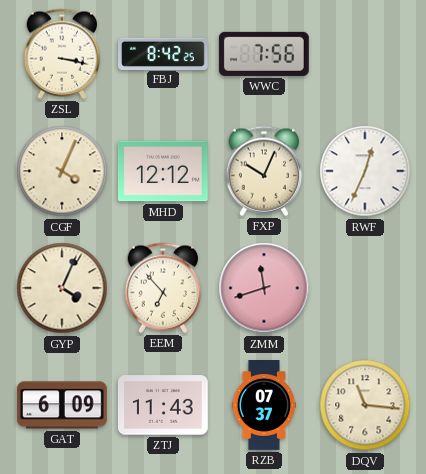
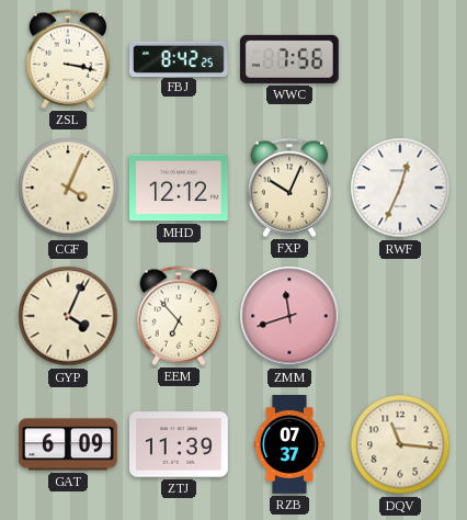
ZTJ: 11:43 -> 11:39
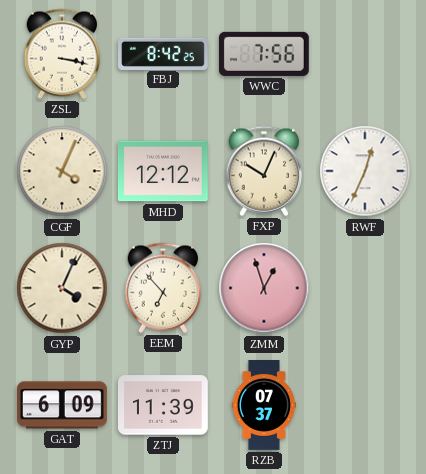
ZMM: 11:42 -> 12:57
DQV: 11:16 -> none
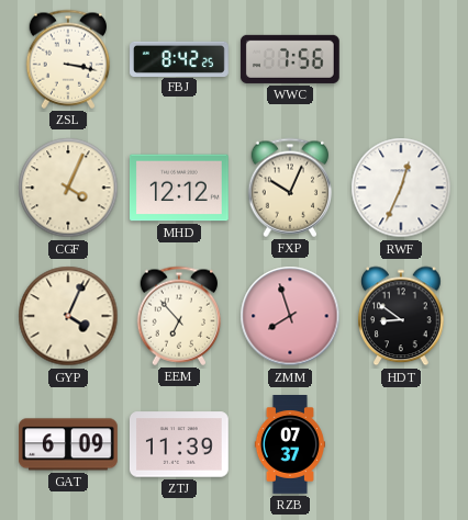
ZMM: 12:57 -> 7:57
HDT: none -> 8:51
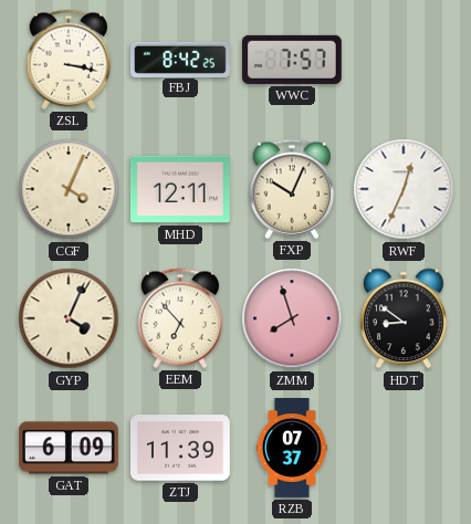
WWC: 7:56 -> 7:57
MHD: 12:12 -> 12:11
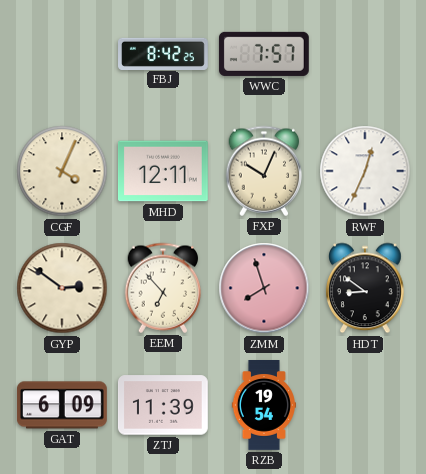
ZSL: 3:17 -> none
GYP: 4:04 -> 2:51
RZB: 07:37 -> 19:54
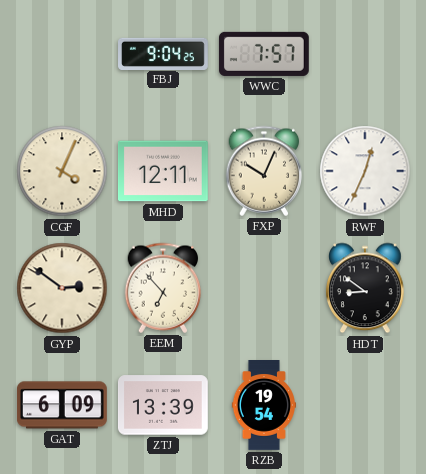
FBJ: 8:42 -> 9:04
ZMM: 7:57 -> none
ZTJ: 11:39 -> 13:39
